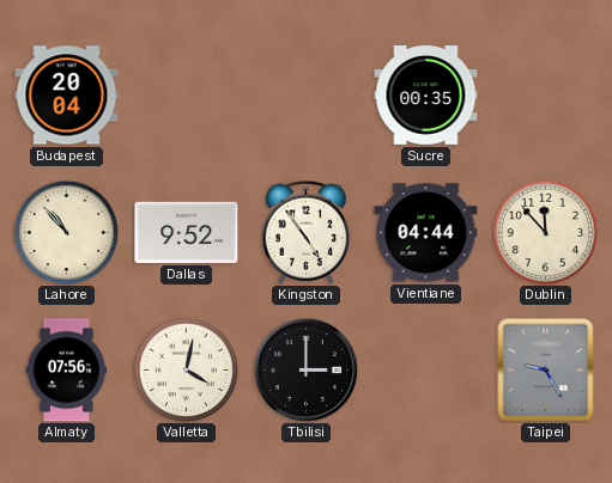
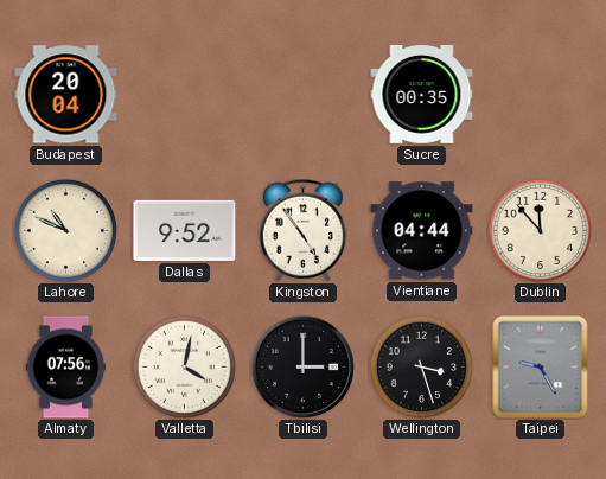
Lahore: 10:53 -> 10:49
Wellington: none -> 3:27
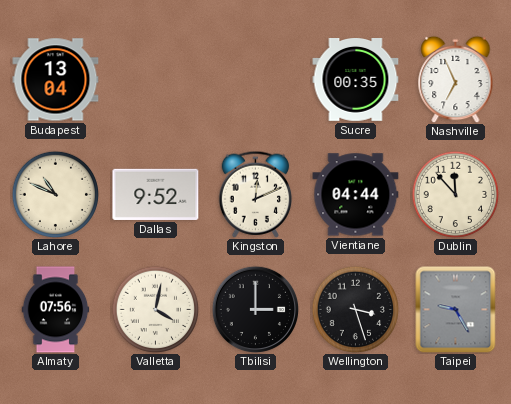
Budapest: 20:04 -> 13:04
Nashville: none -> 6:56
Kingston: 4:54 -> 12:11
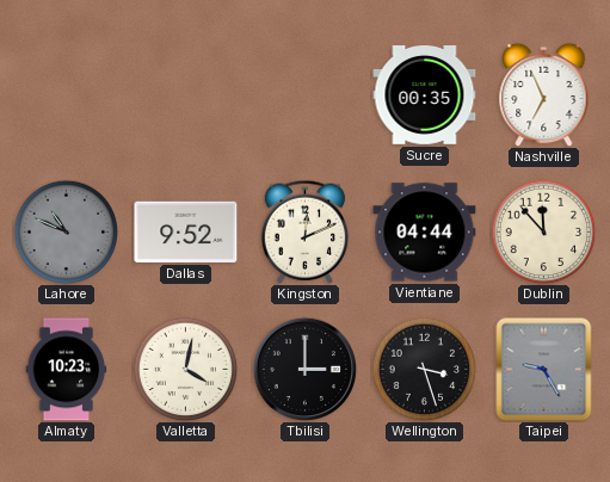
Budapest: 13:04 -> none
Lahore dial: cream -> grey
Almaty: 07:56 -> 10:23
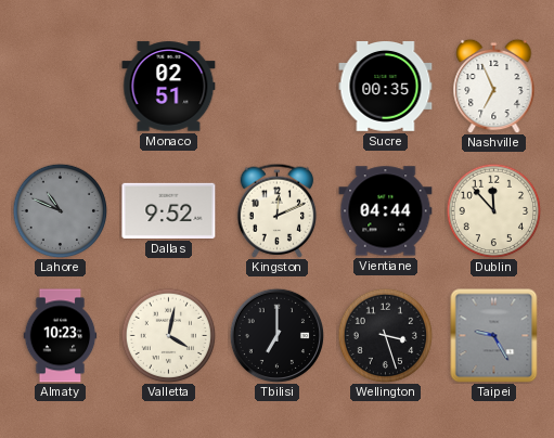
Monaco: none -> 02:51
Tbilisi: 3:00 -> 7:00
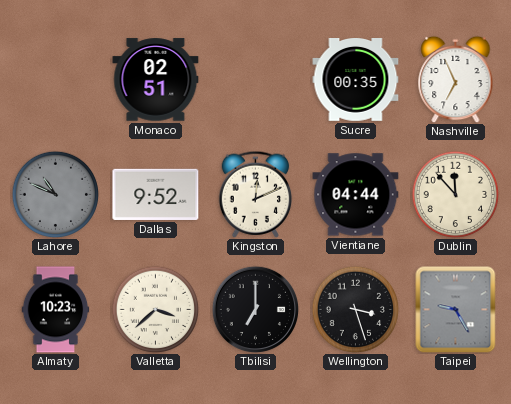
Valletta: 4:02 -> 3:38
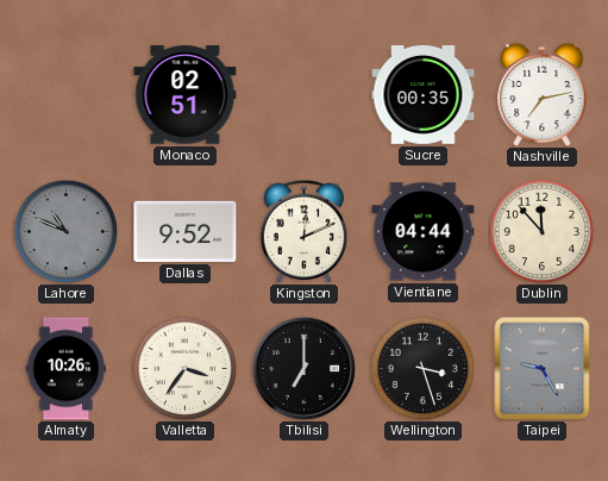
Nashville: 6:56 -> 7:13
Almaty: 10:23 -> 10:26
Valletta: 3:38 -> 3:36
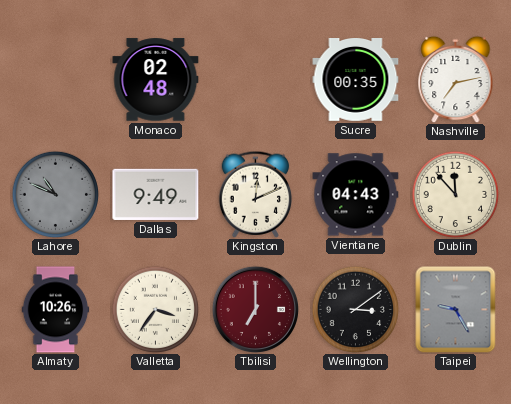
Monaco: 02:51 -> 02:48
Dallas: 9:52 -> 9:49
Vientiane: 04:44 -> 04:43
Tbilisi dial: black -> burgundy
Wellington: 3:27 -> 3:09
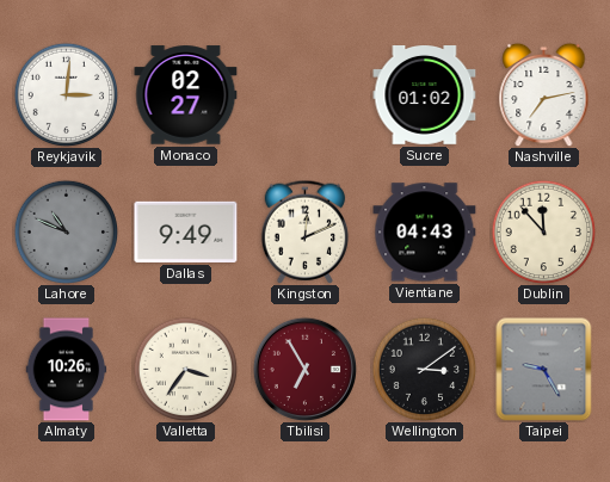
Reykjavik: none -> 3:01
Monaco: 02:48 -> 02:27
Sucre: 00:35 -> 01:02
Tbilisi: 7:00 -> 6:55
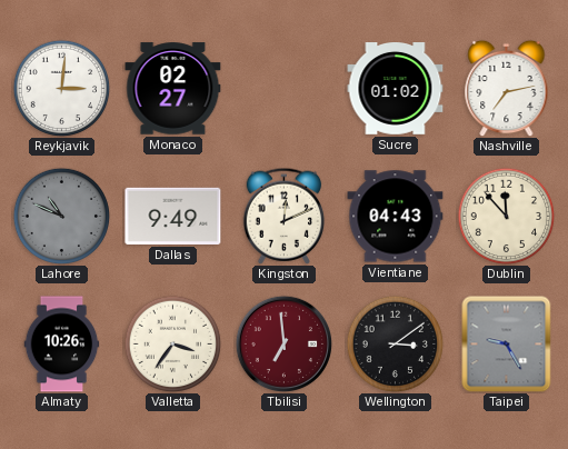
Tbilisi: 6:55 -> 6:59
